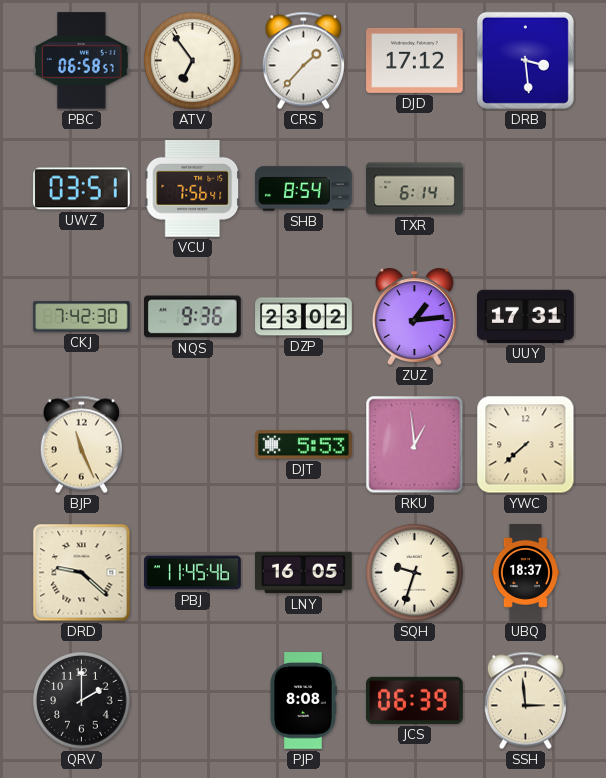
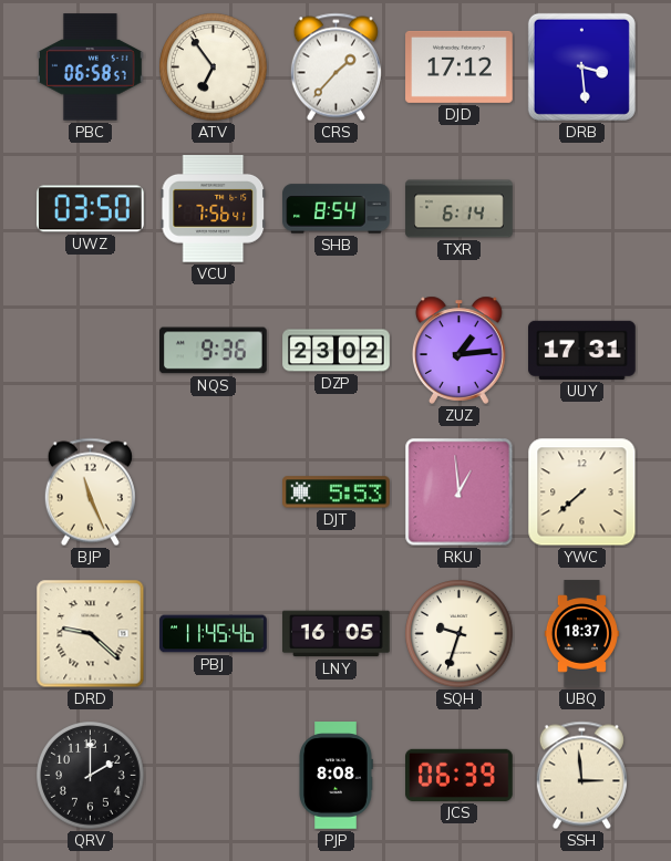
UWZ: 03:51 -> 03:50
CKJ: 7:42 -> none
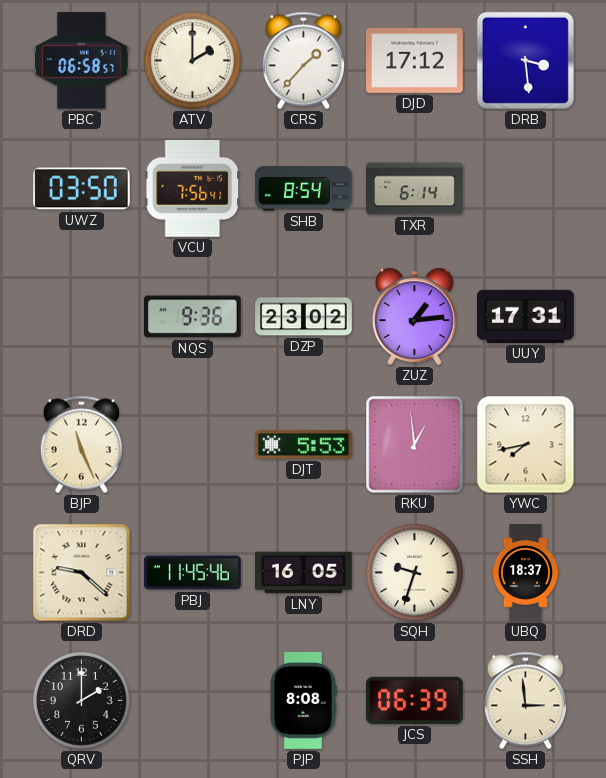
ATV: 6:54 -> 2:00
YWC: 7:38 -> 7:43
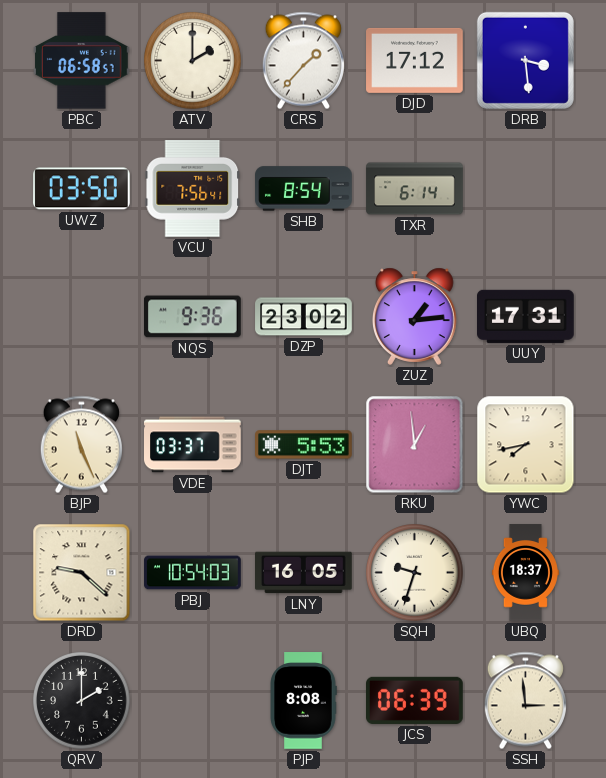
VDE: none -> 03:37
PBJ: 11:45 -> 10:54
